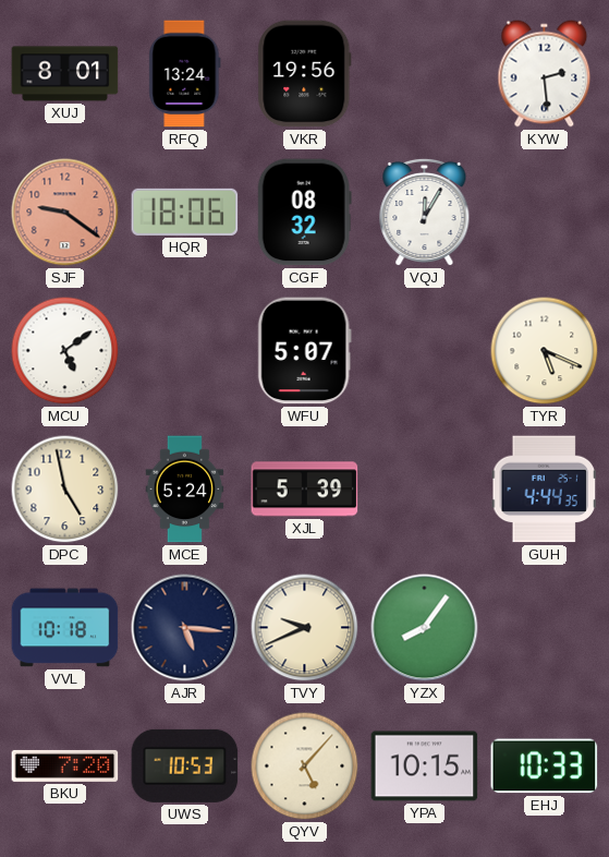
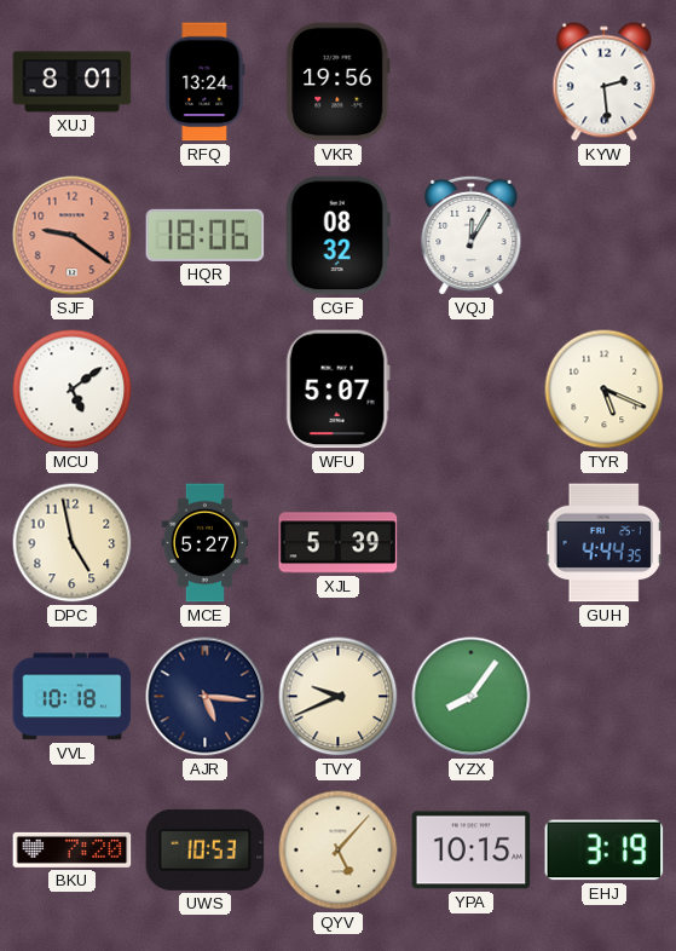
MCE: 5:24 -> 5:27
EHJ: 10:33 -> 3:19
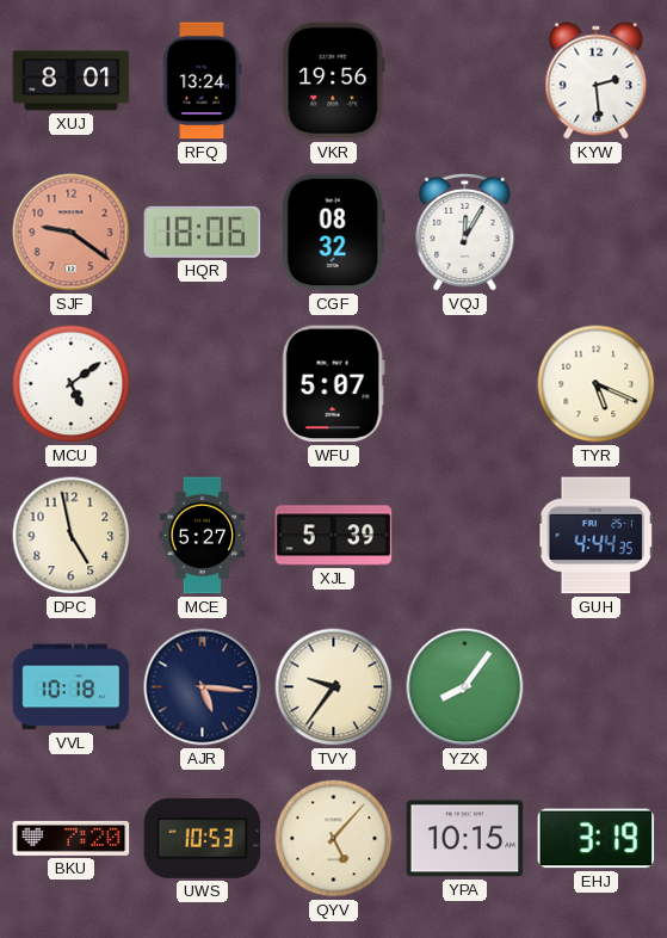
TVY: 9:41 -> 9:36
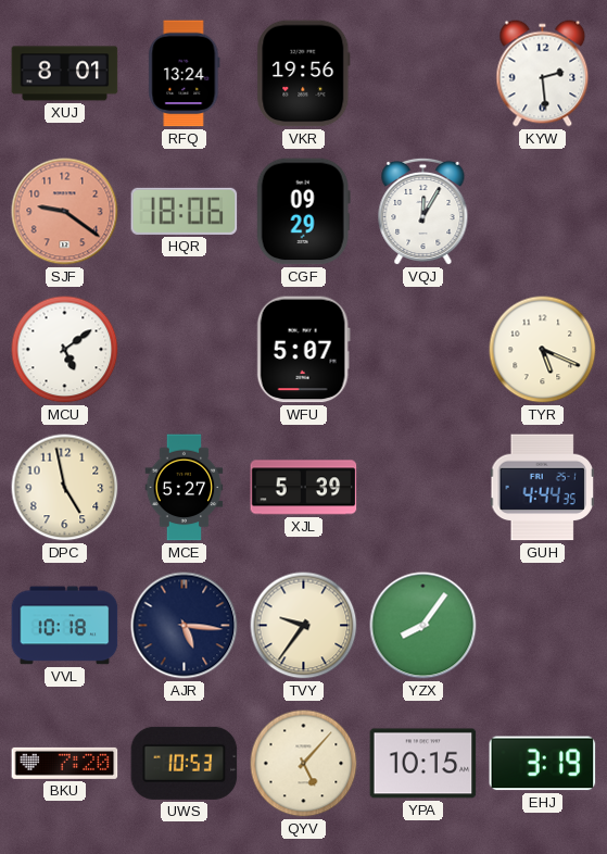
CGF: 08:32 -> 09:29
